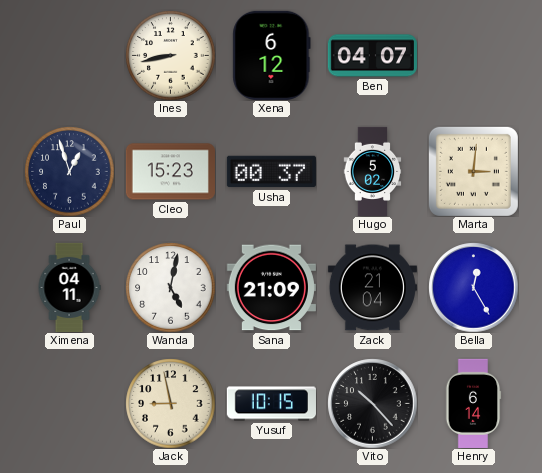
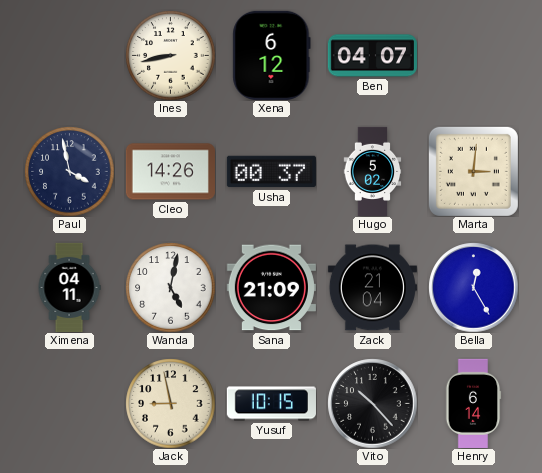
Paul: 12:57 -> 3:58
Cleo: 15:23 -> 14:26
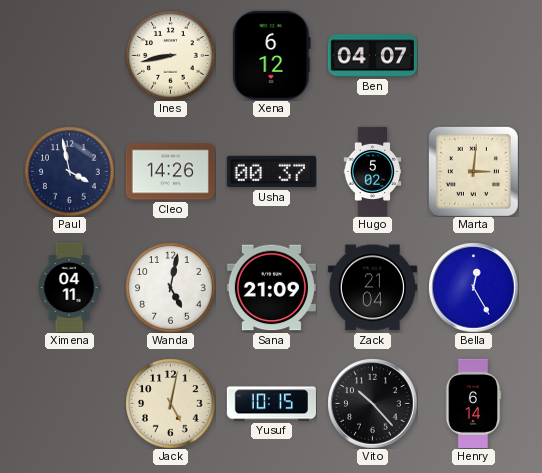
Jack: 8:58 -> 5:02
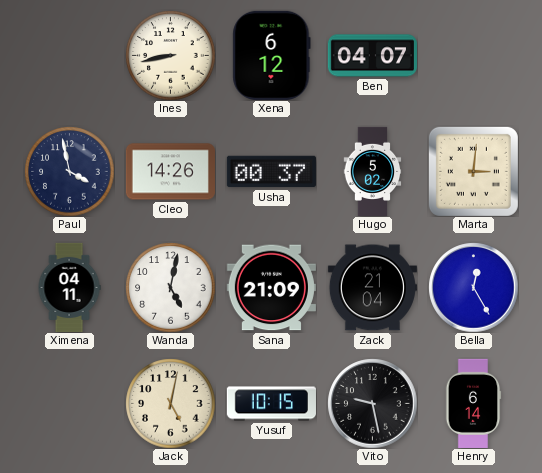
Vito: 10:23 -> 9:28
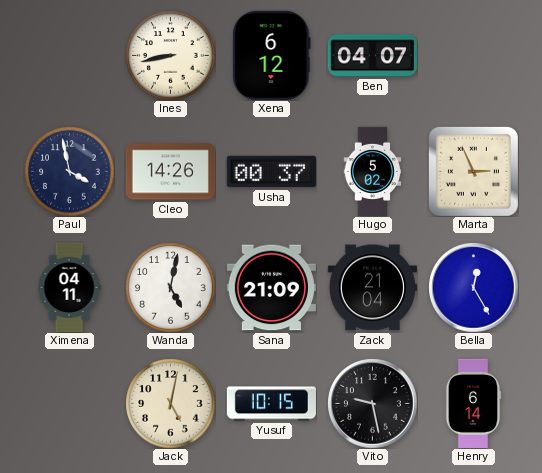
Marta: 3:01 -> 2:56
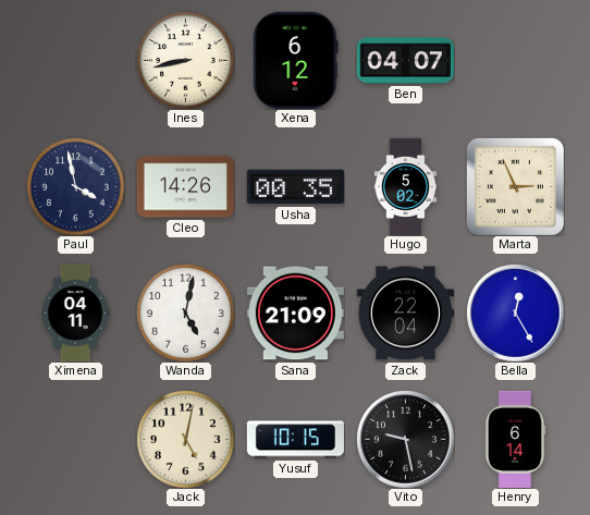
Usha: 00:37 -> 00:35
Zack: 21:04 -> 22:04
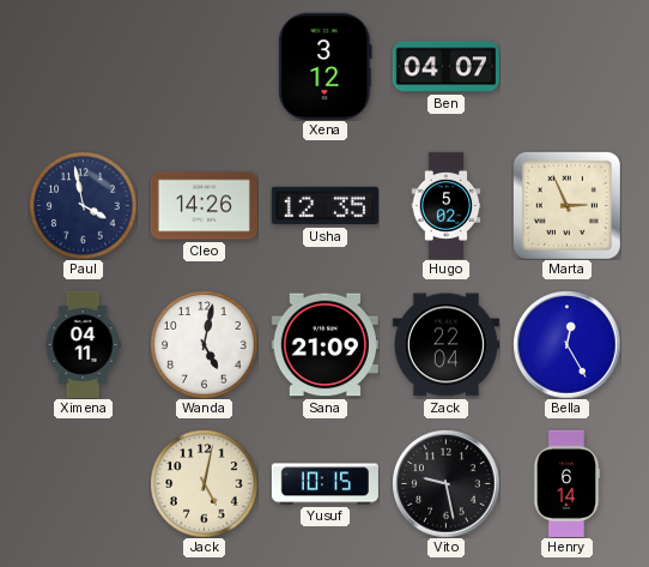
Ines: 8:43 -> none
Xena: 6:12 -> 3:12
Usha: 00:35 -> 12:35
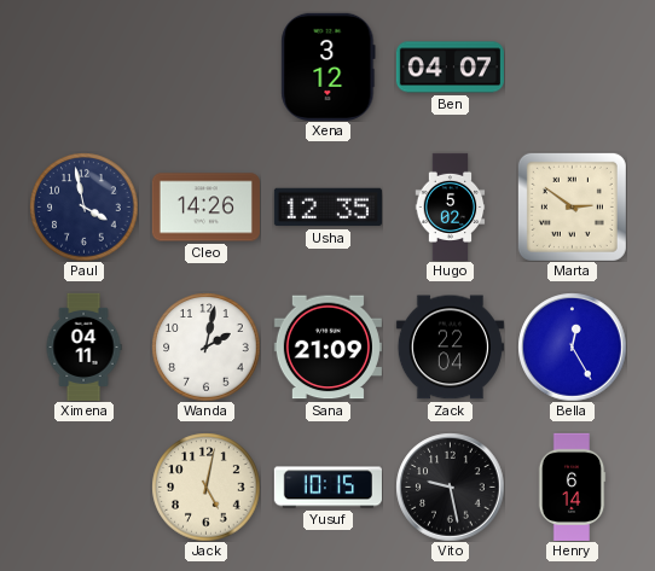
Marta: 2:56 -> 2:51
Wanda: 5:02 -> 2:02
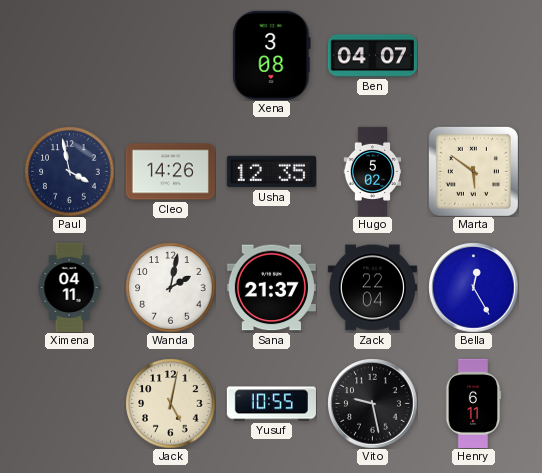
Xena: 3:12 -> 3:08
Marta: 2:51 -> 5:51
Sana: 21:09 -> 21:37
Yusuf: 10:15 -> 10:55
Henry: 6:14 -> 6:11
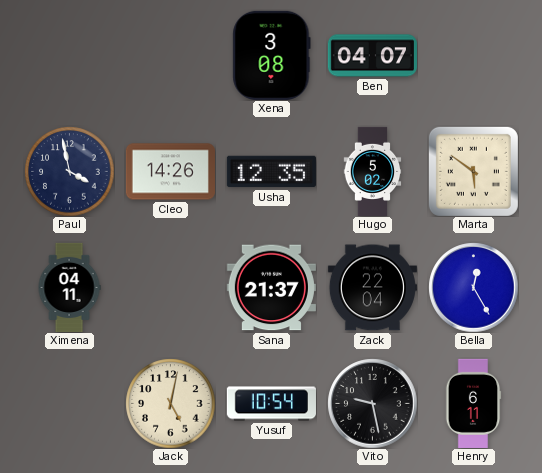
Wanda: 2:02 -> none
Yusuf: 10:55 -> 10:54
